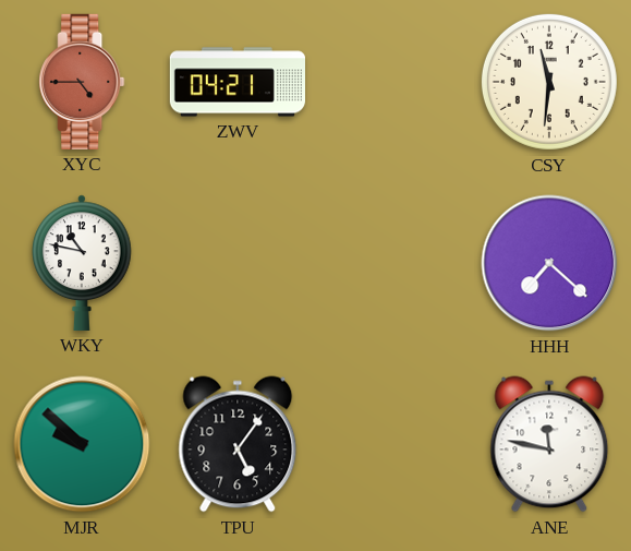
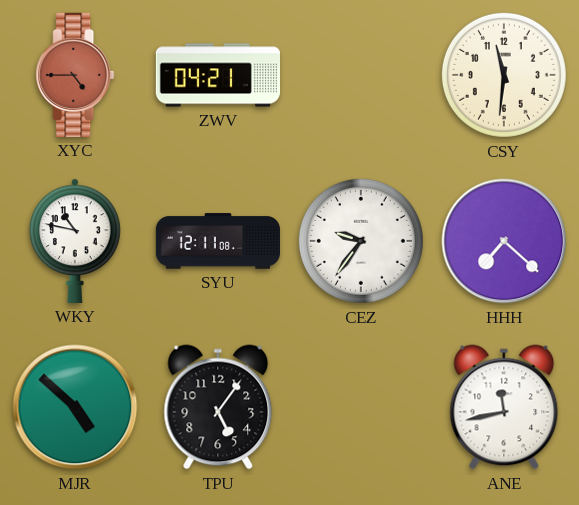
SYU: none -> 12:11
CEZ: none -> 9:36
MJR: 9:52 -> 4:52
ANE: 11:47 -> 11:43
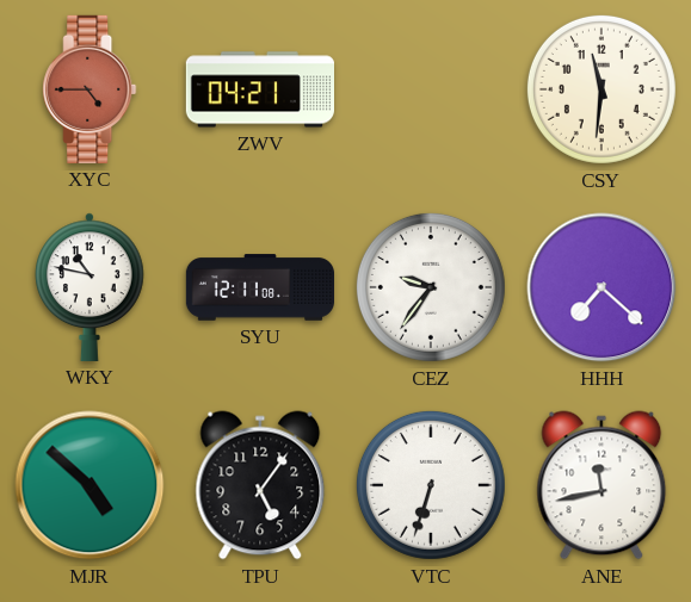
VTC: none -> 6:33
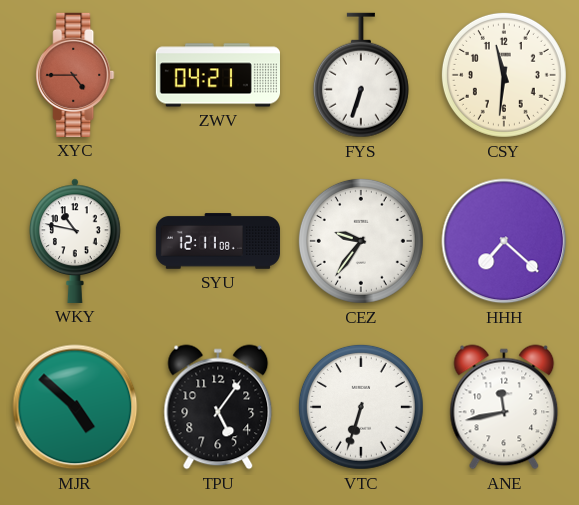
FYS: none -> 6:33
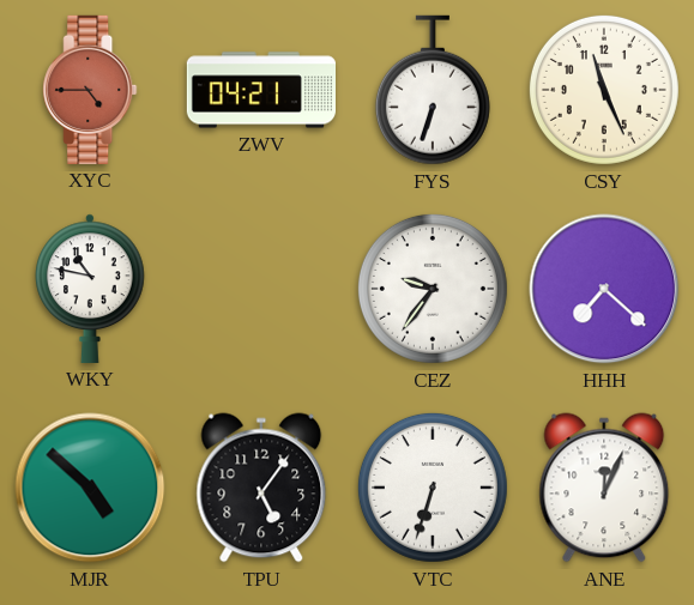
CSY: 11:31 -> 11:26
SYU: 12:11 -> none
ANE: 11:43 -> 12:04
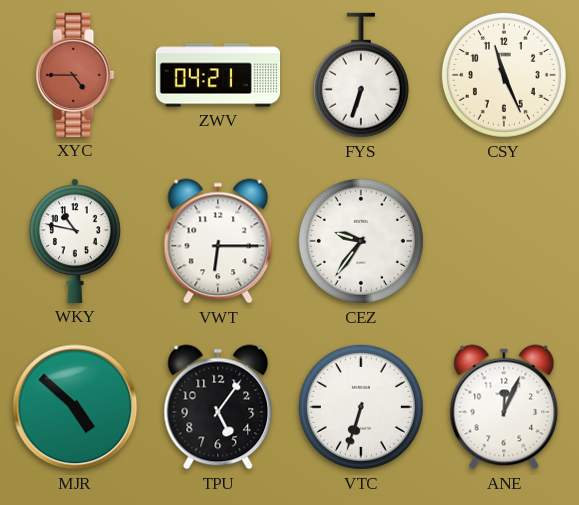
VWT: none -> 6:15
HHH: 7:22 -> none
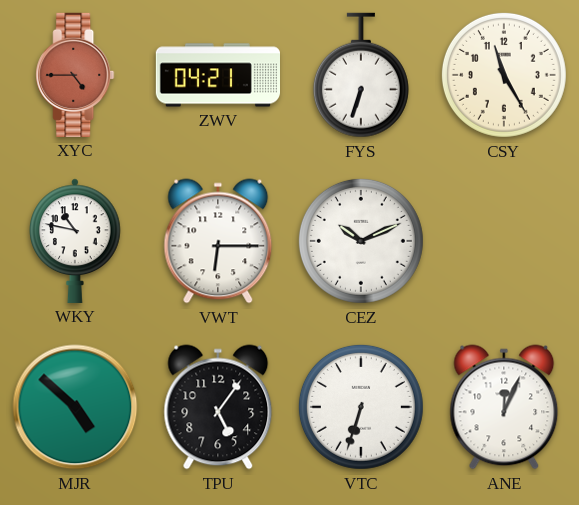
CSY: 11:26 -> 11:25
CEZ: 9:36 -> 10:11
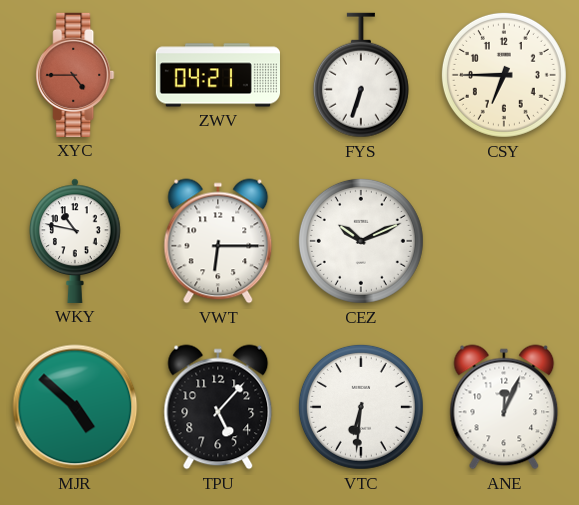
CSY: 11:25 -> 6:45
TPU: 5:06 -> 5:07
VTC: 6:33 -> 6:31
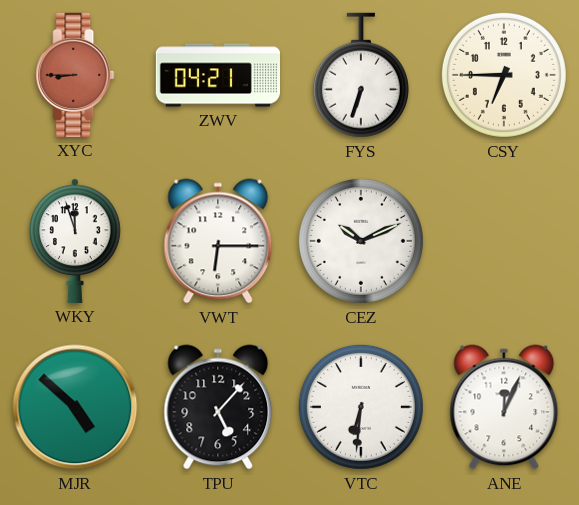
XYC: 4:45 -> 8:45
WKY: 10:47 -> 11:57
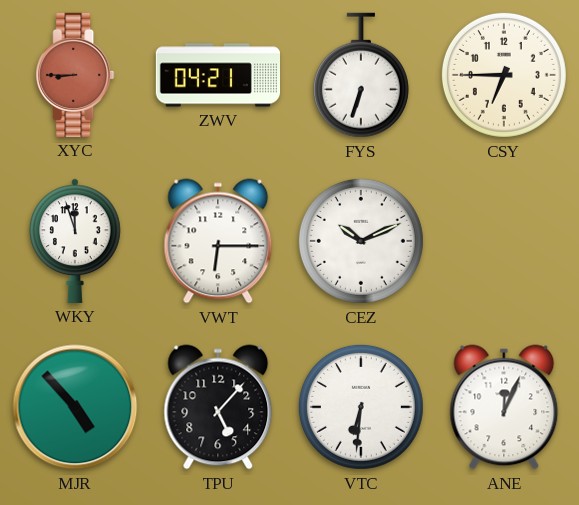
MJR: 4:52 -> 4:53
